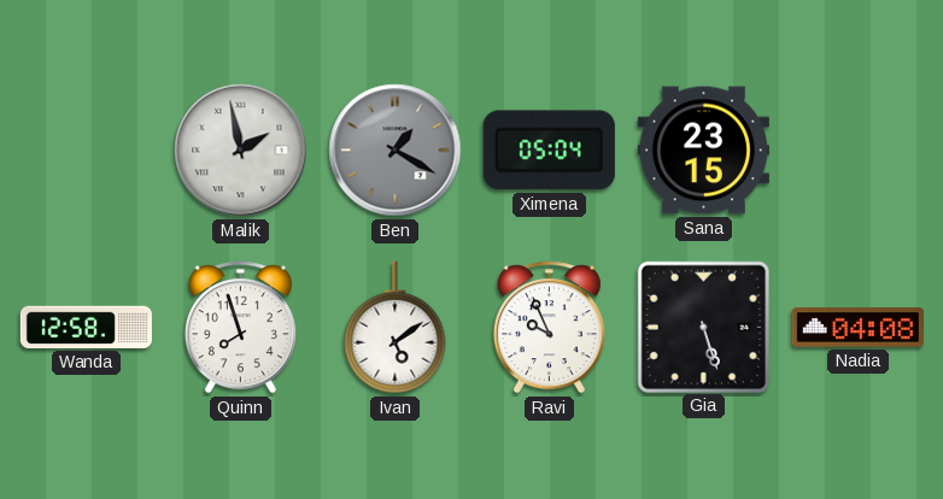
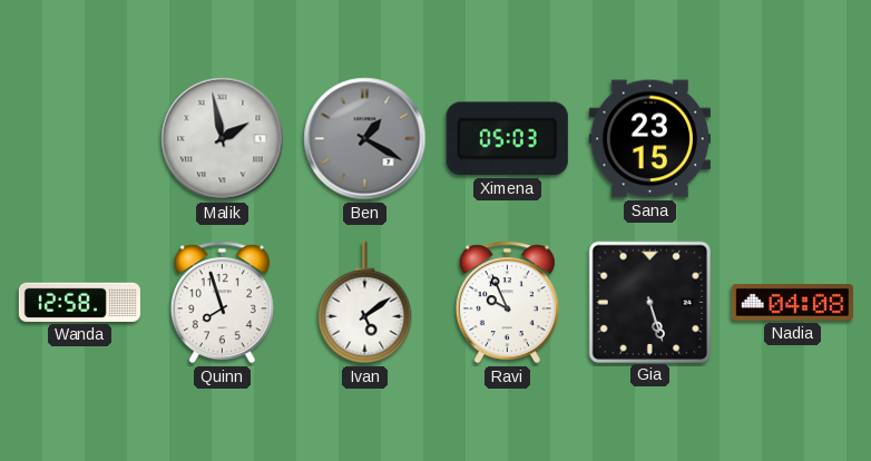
Ximena: 05:04 -> 05:03
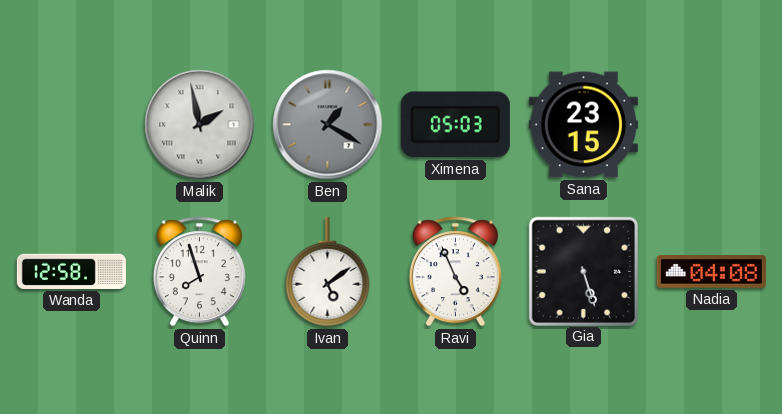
Ravi: 9:56 -> 4:56
